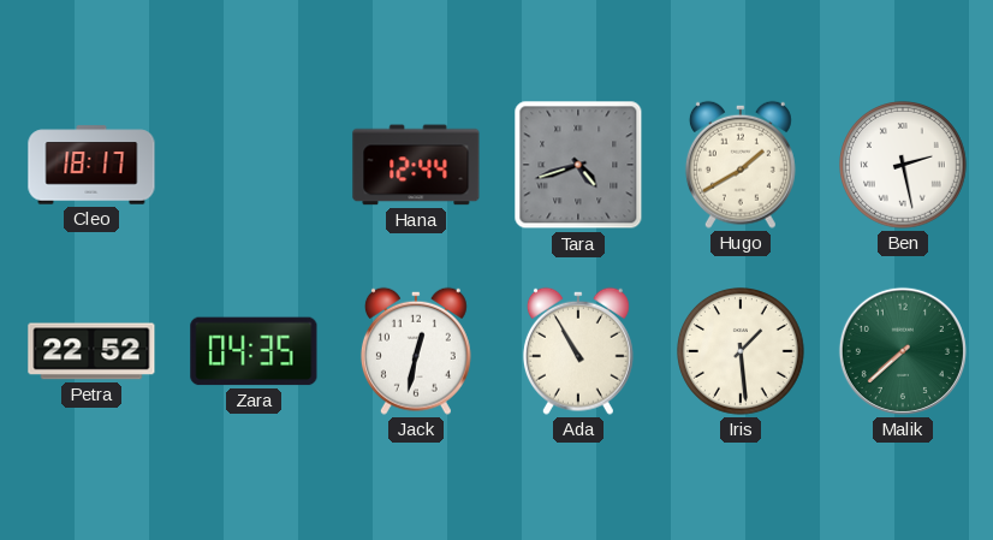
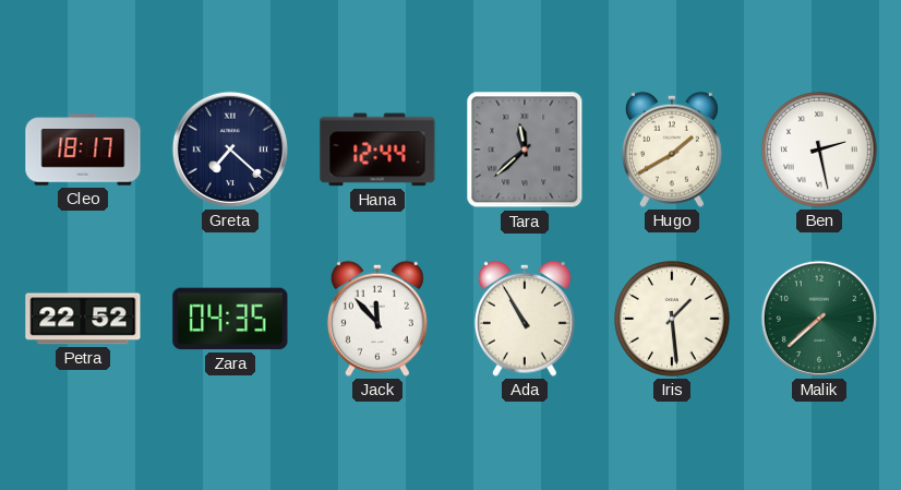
Greta: none -> 7:22
Tara: 4:42 -> 11:38
Jack: 12:32 -> 11:53
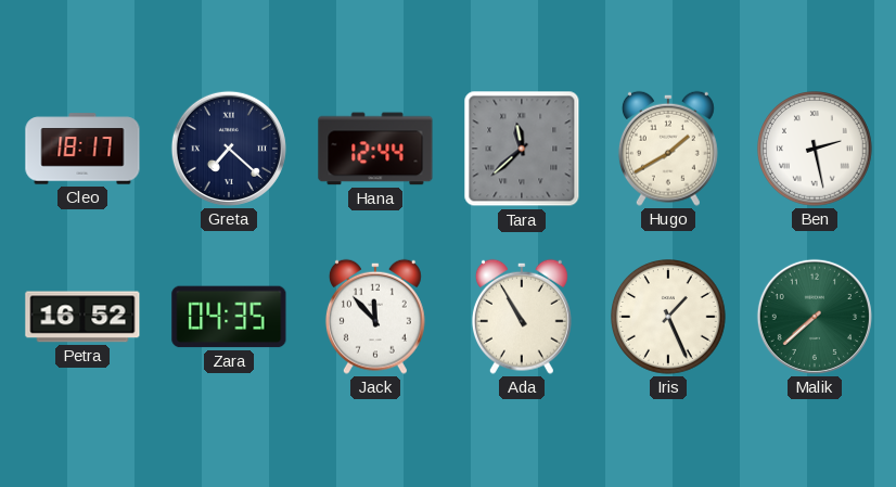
Petra: 22:52 -> 16:52
Iris: 1:29 -> 1:26
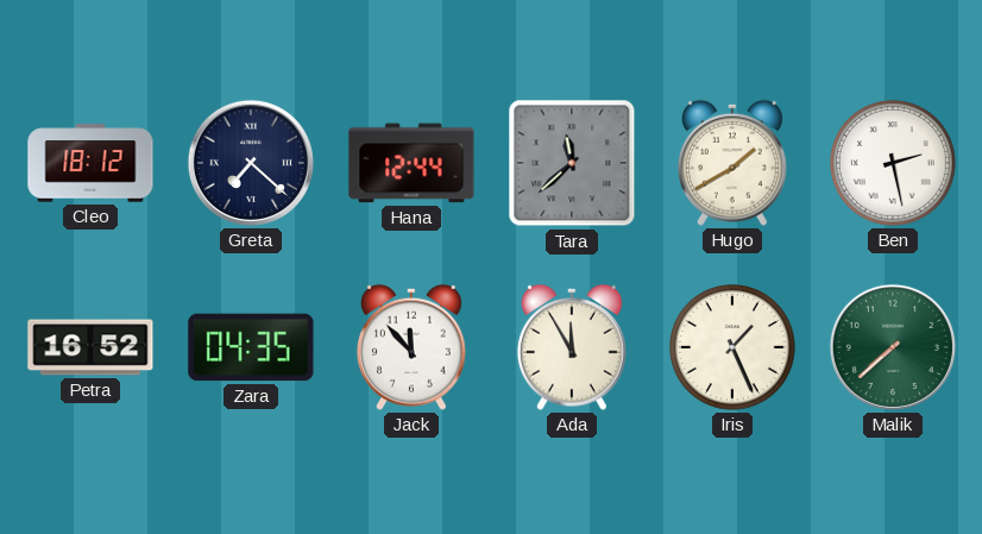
Cleo: 18:17 -> 18:12
Ada: 10:55 -> 11:55
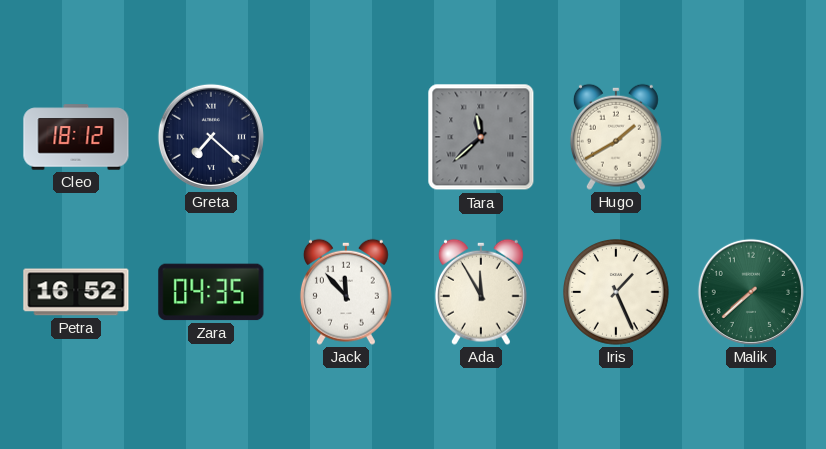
Hana: 12:44 -> none
Ben: 2:28 -> none
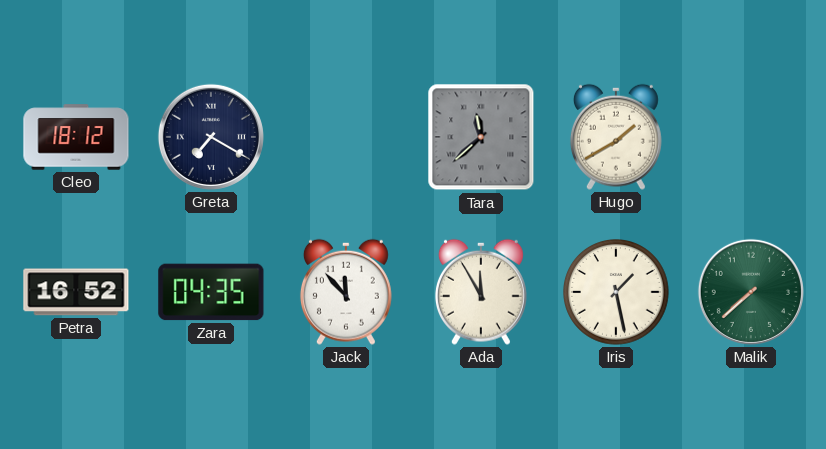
Greta: 7:22 -> 7:20
Iris: 1:26 -> 1:28
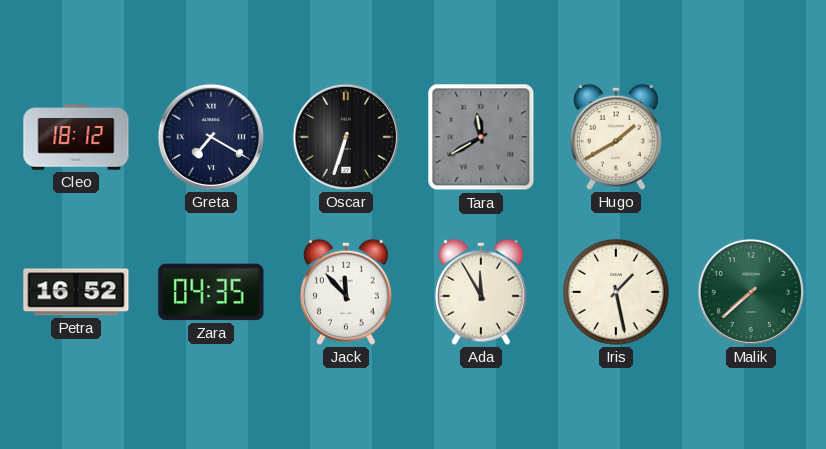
Oscar: none -> 6:33
Tara: 11:38 -> 11:40
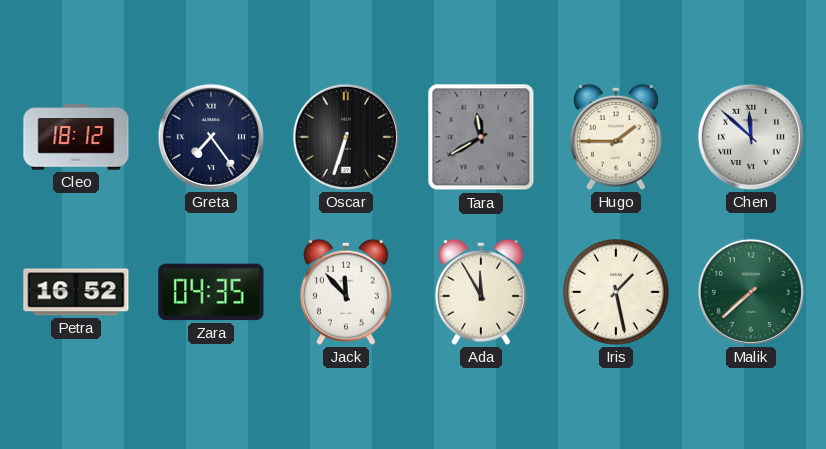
Greta: 7:20 -> 7:24
Hugo: 1:40 -> 1:45
Chen: none -> 11:52
